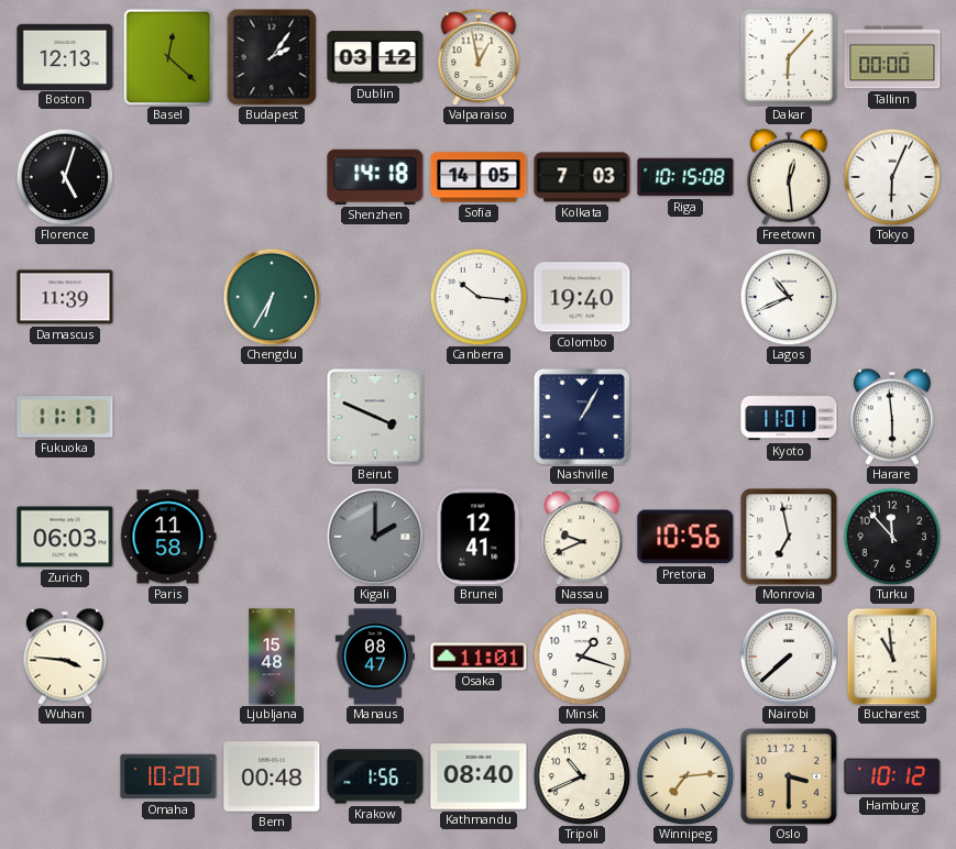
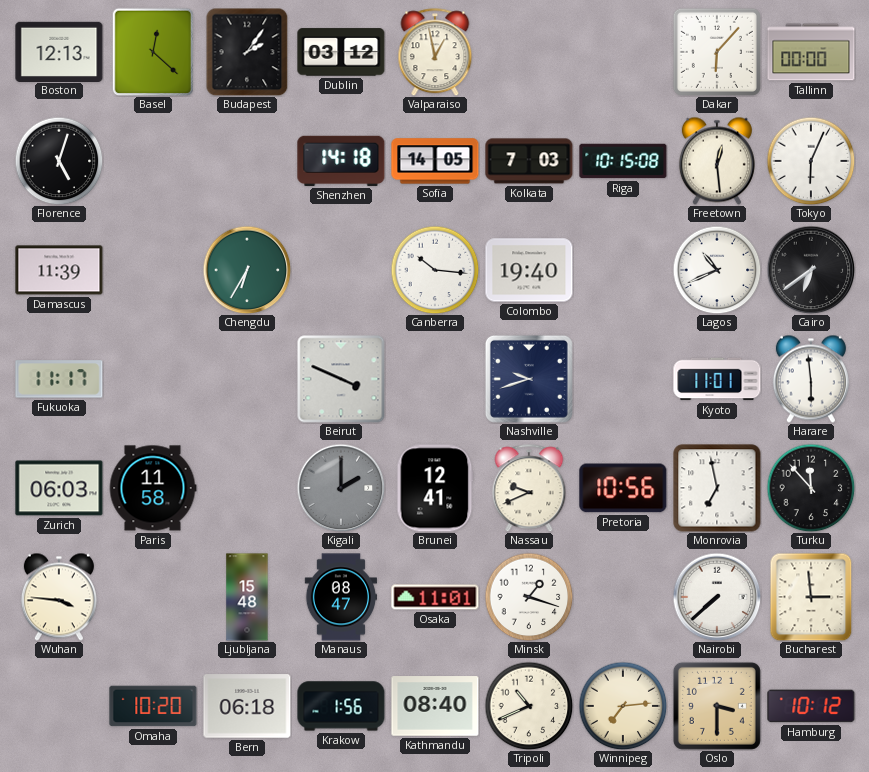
Cairo: none -> 6:39
Nashville: 1:05 -> 9:42
Bucharest: 10:59 -> 2:59
Bern: 00:48 -> 06:18
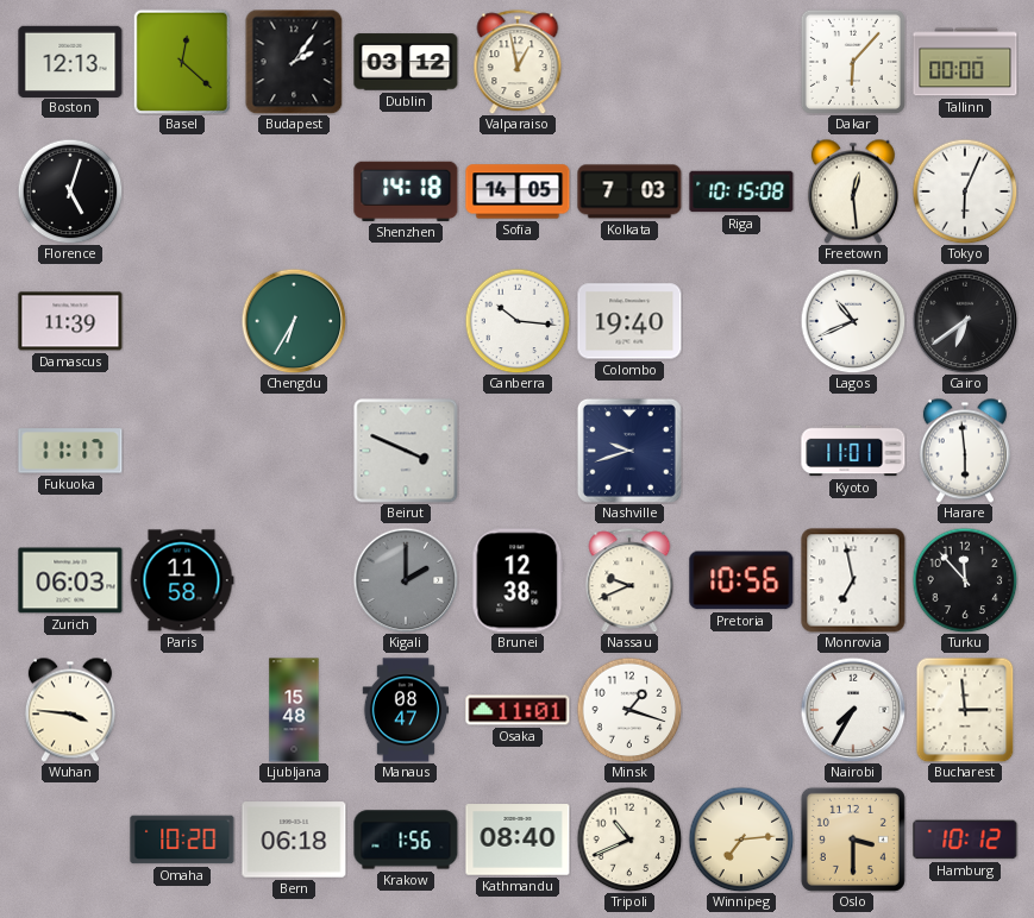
Brunei: 12:41 -> 12:38
Nairobi: 7:38 -> 7:35
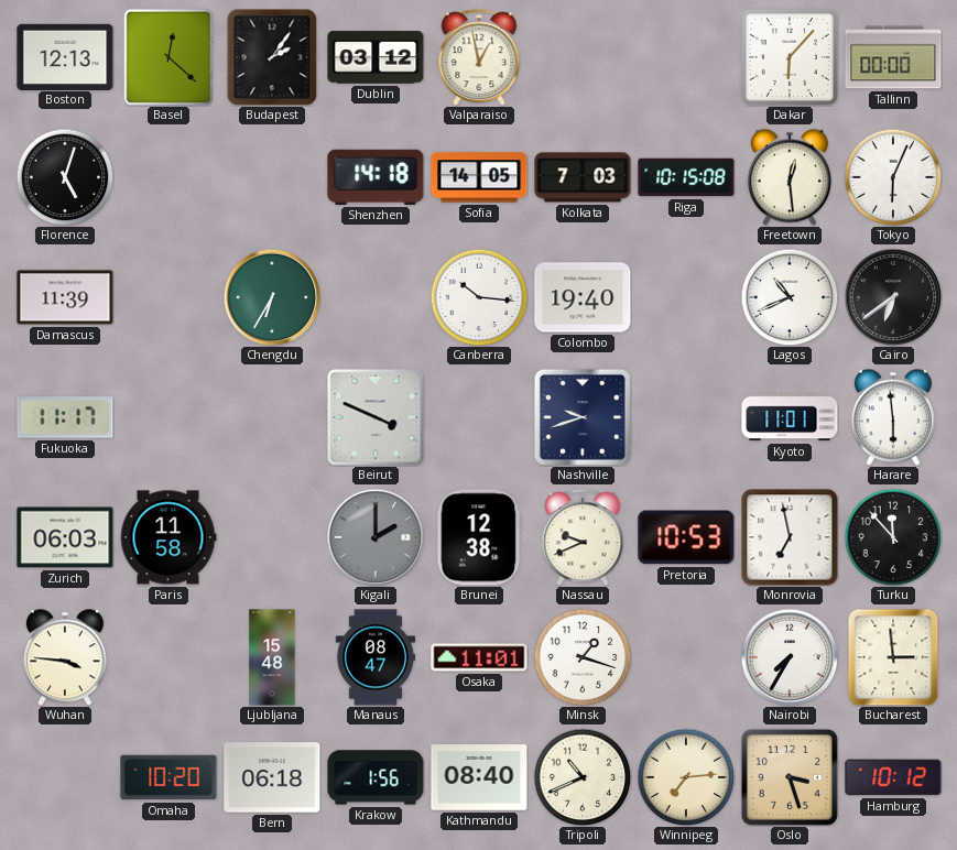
Pretoria: 10:56 -> 10:53
Oslo: 3:30 -> 3:27
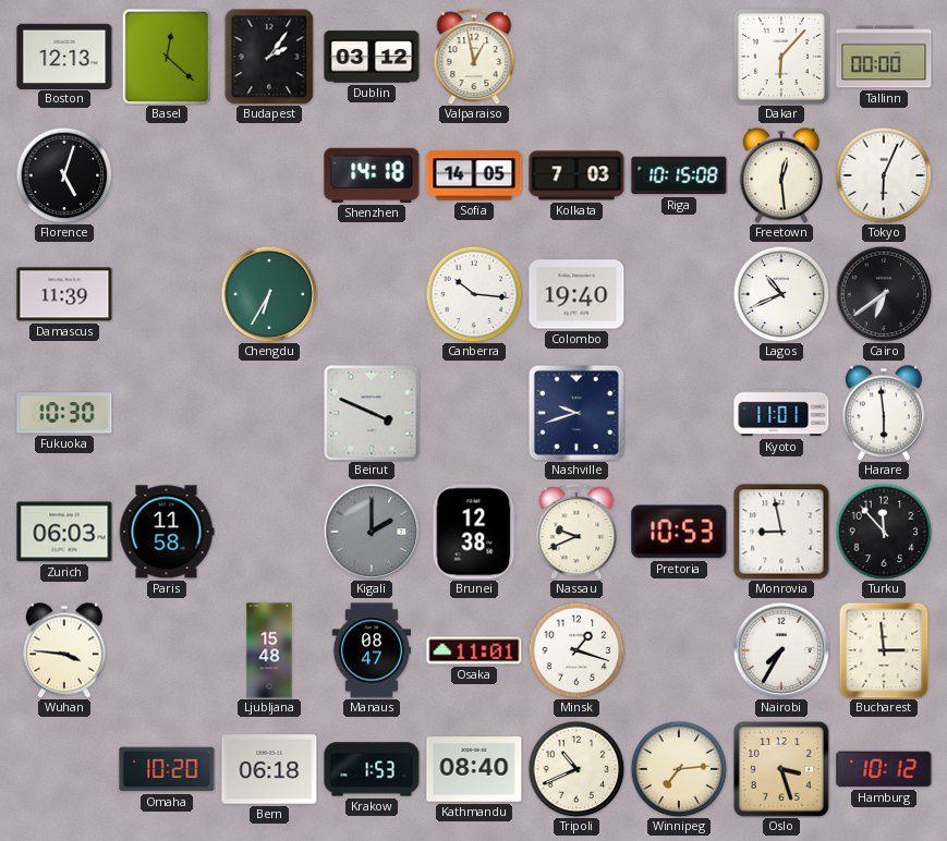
Fukuoka: 11:17 -> 10:30
Monrovia: 6:58 -> 8:58
Krakow: 1:56 -> 1:53
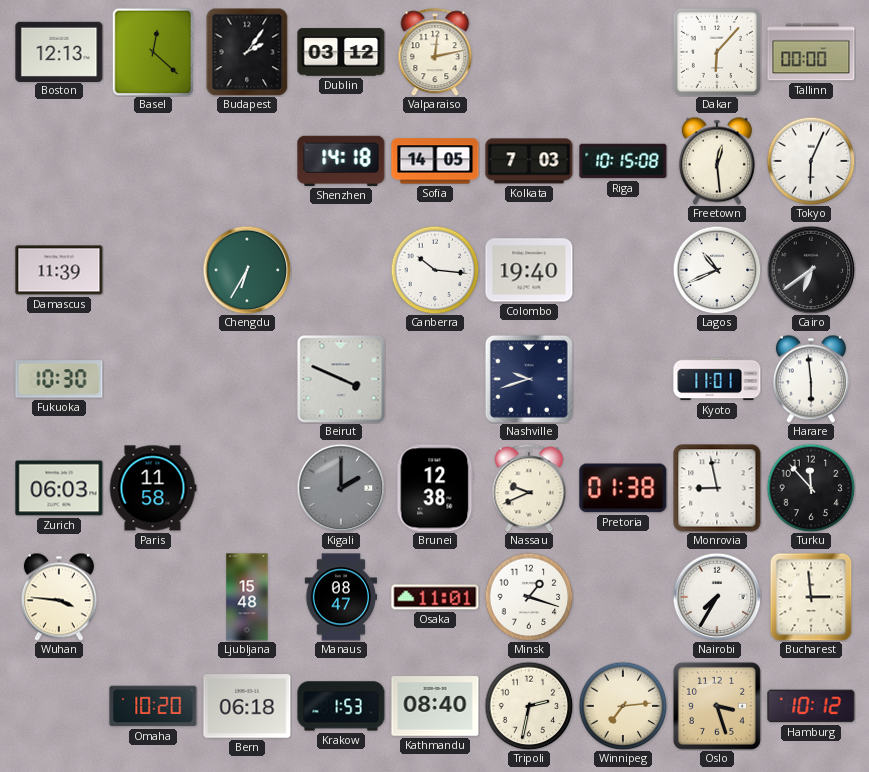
Valparaiso: 12:58 -> 12:13
Florence: 5:03 -> none
Pretoria: 10:53 -> 01:38
Tripoli: 10:41 -> 2:32
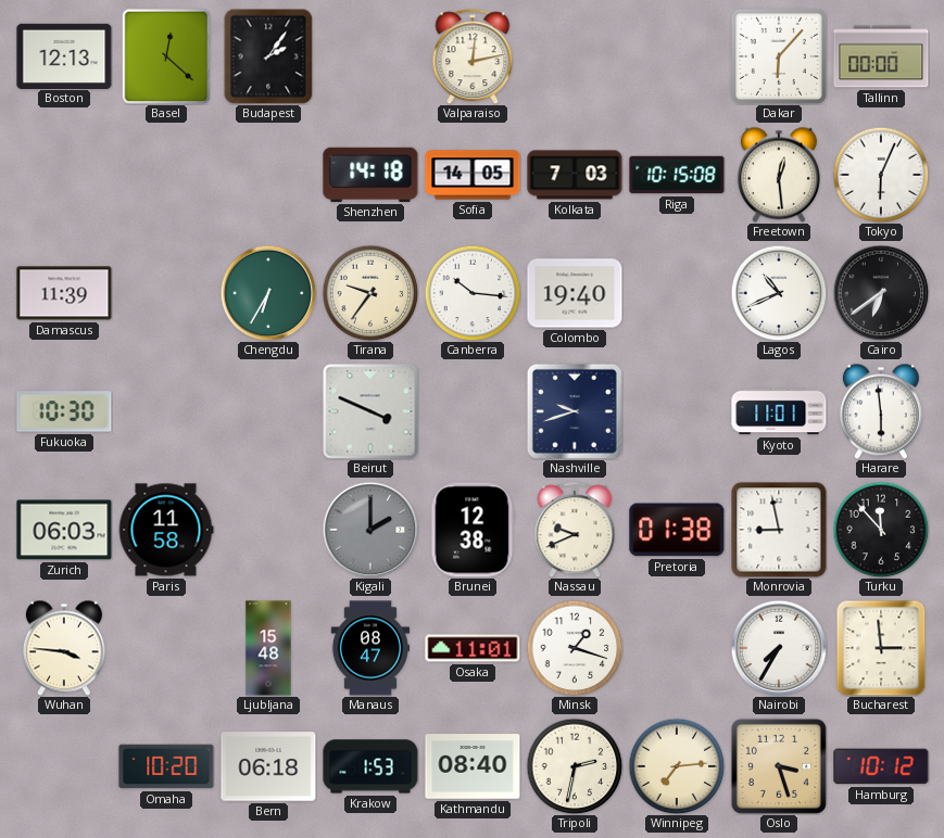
Dublin: 03:12 -> none
Tirana: none -> 9:36
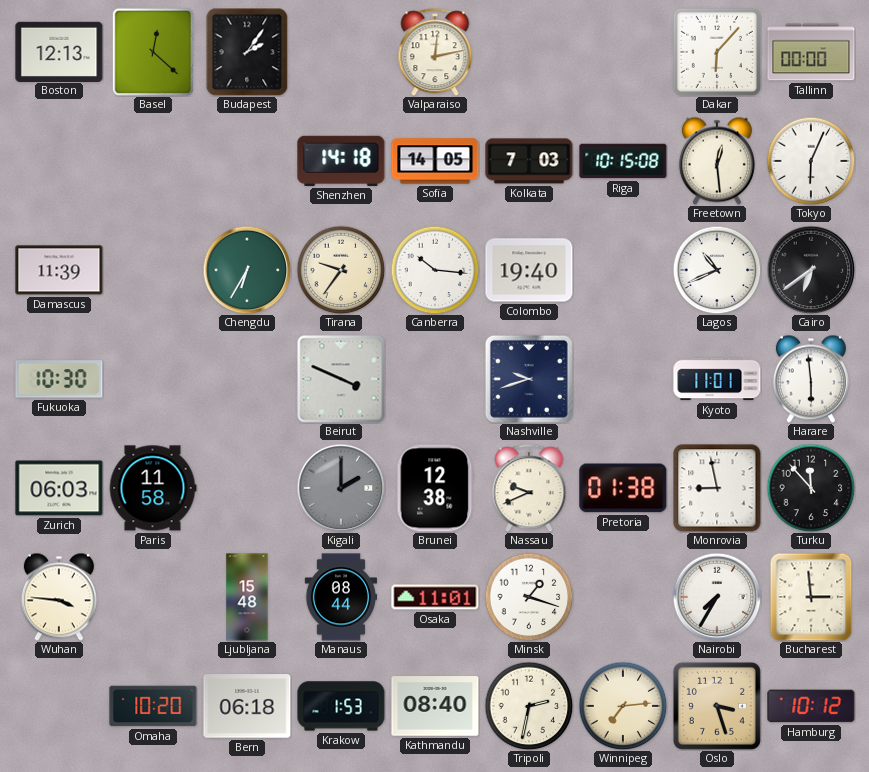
Manaus: 08:47 -> 08:44
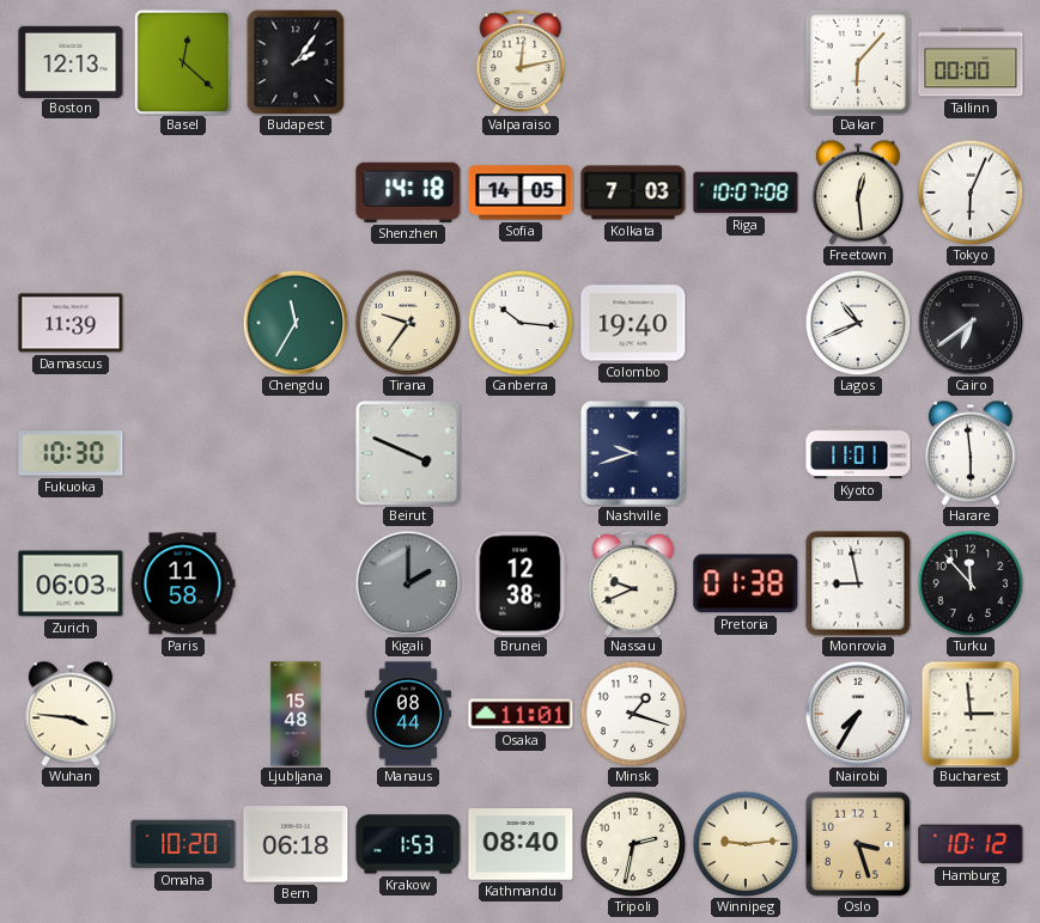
Riga: 10:15 -> 10:07
Chengdu: 6:35 -> 11:35
Winnipeg: 7:14 -> 9:14
